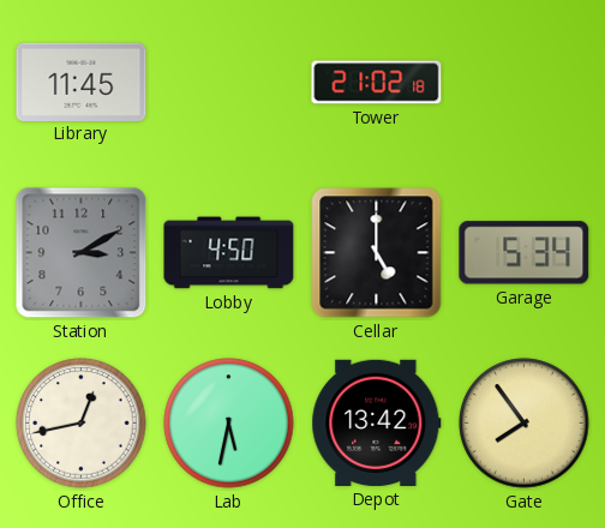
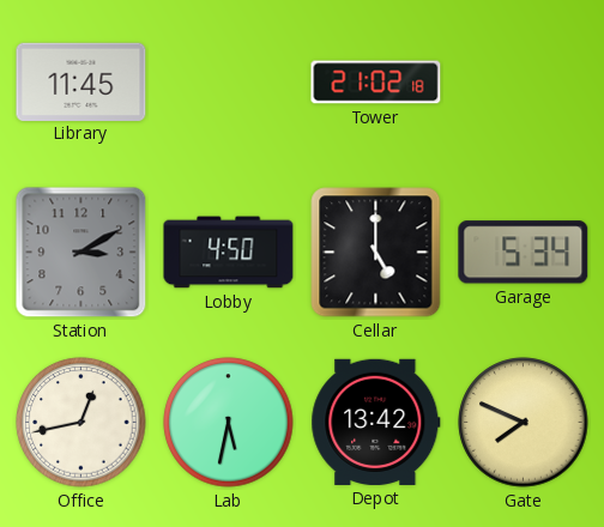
Gate: 7:54 -> 7:49
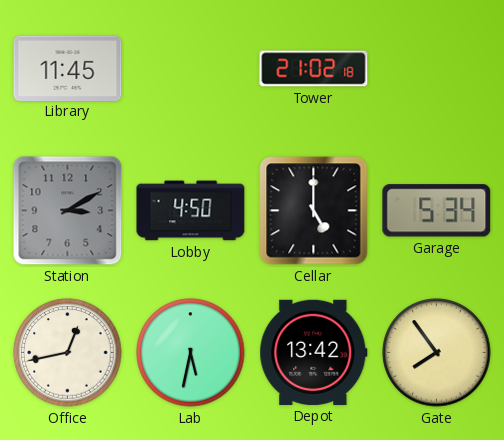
Gate: 7:49 -> 7:54
